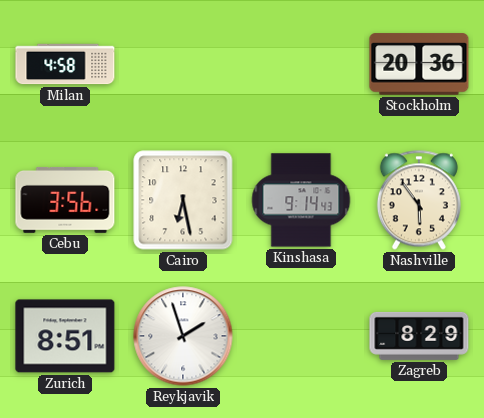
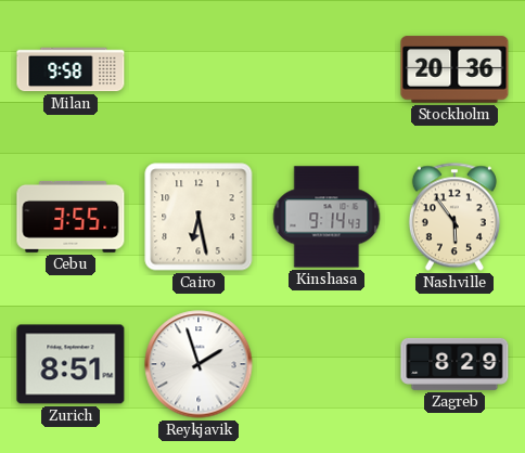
Milan: 4:58 -> 9:58
Cebu: 3:56 -> 3:55
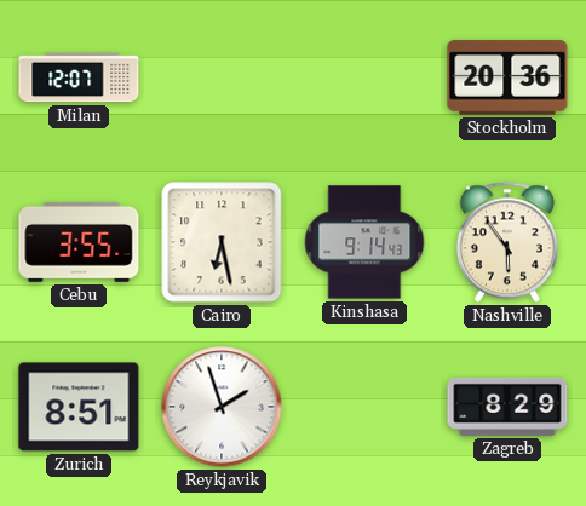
Milan: 9:58 -> 12:07
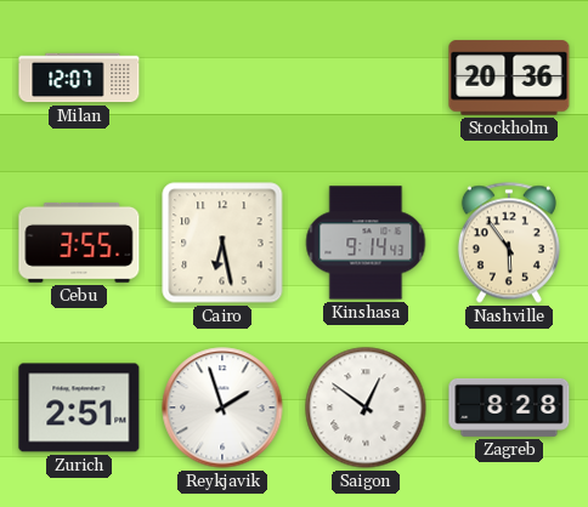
Zurich: 8:51 -> 2:51
Saigon: none -> 12:51
Zagreb: 8:29 -> 8:28
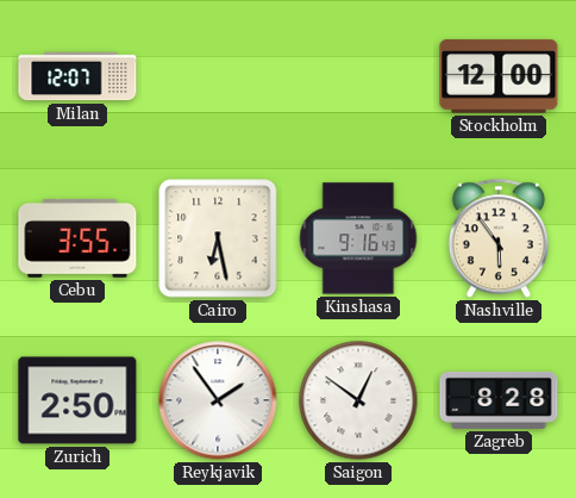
Stockholm: 20:36 -> 12:00
Kinshasa: 9:14 -> 9:16
Zurich: 2:51 -> 2:50
Reykjavik: 1:57 -> 1:54
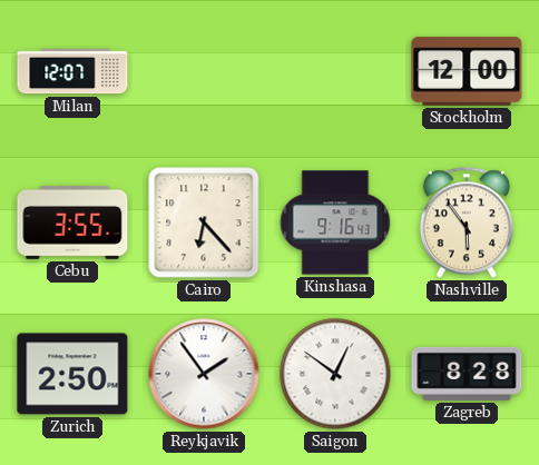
Cairo: 6:28 -> 6:23
